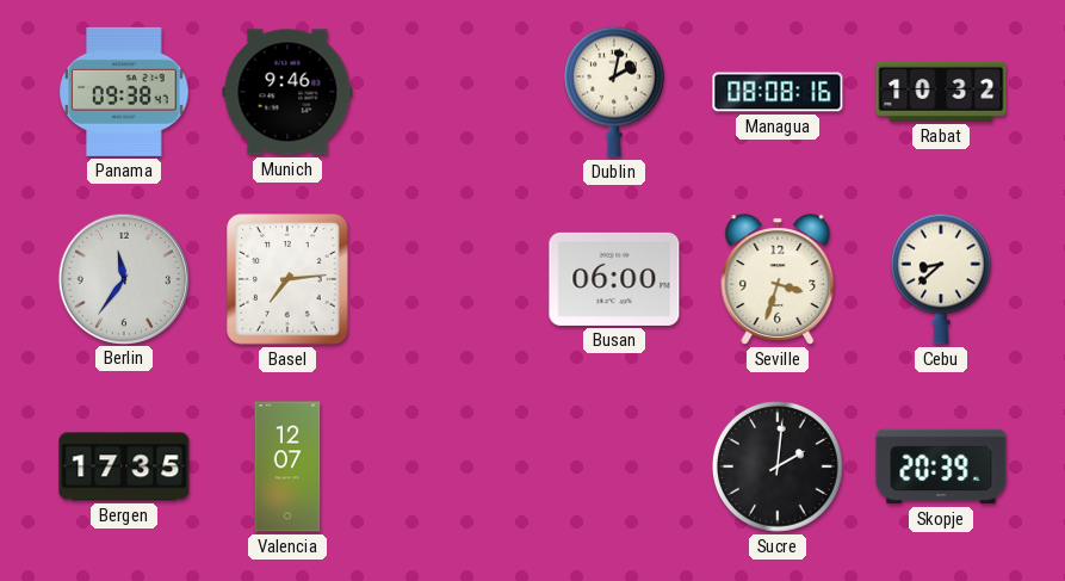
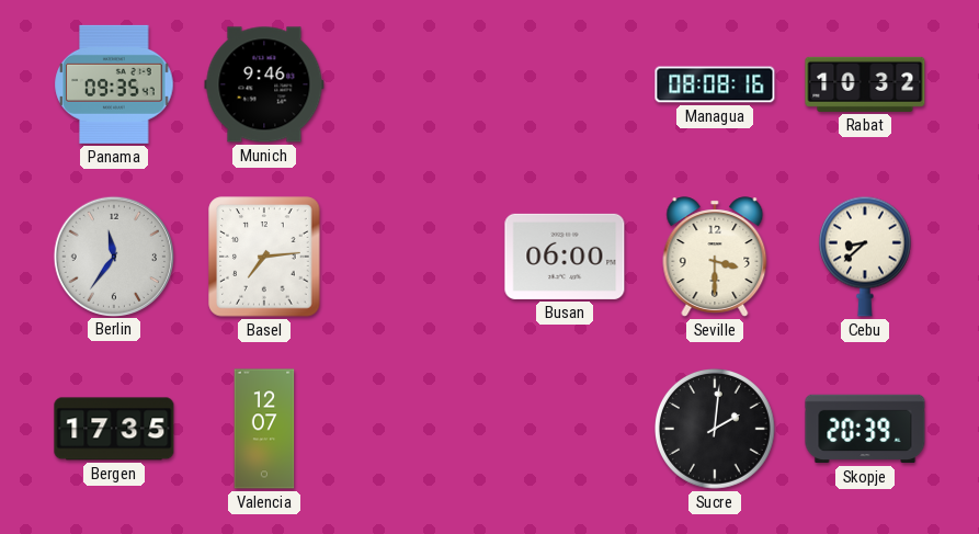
Panama: 09:38 -> 09:35
Dublin: 2:02 -> none
Seville: 3:33 -> 3:30
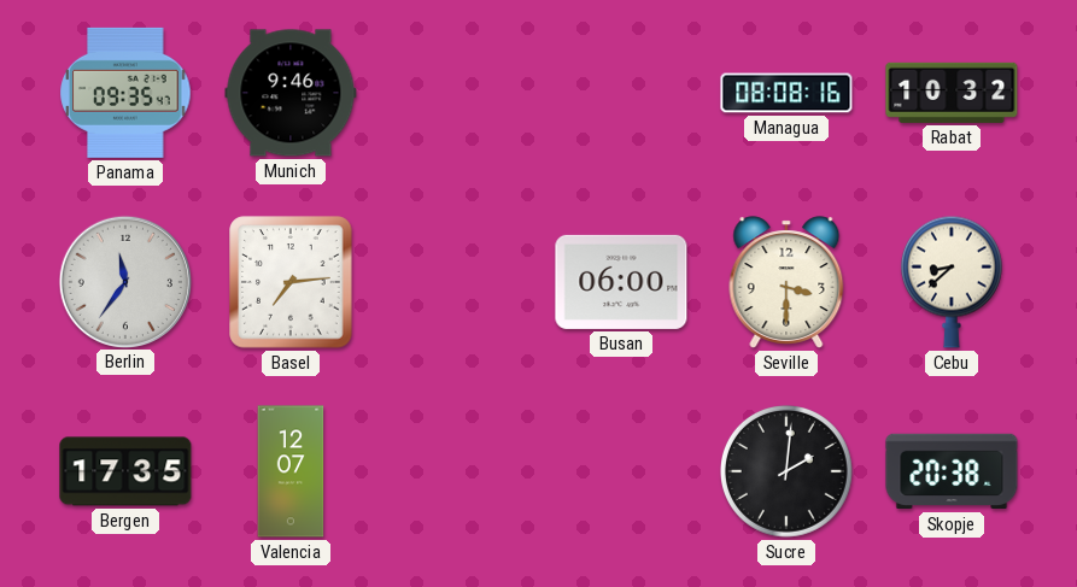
Skopje: 20:39 -> 20:38
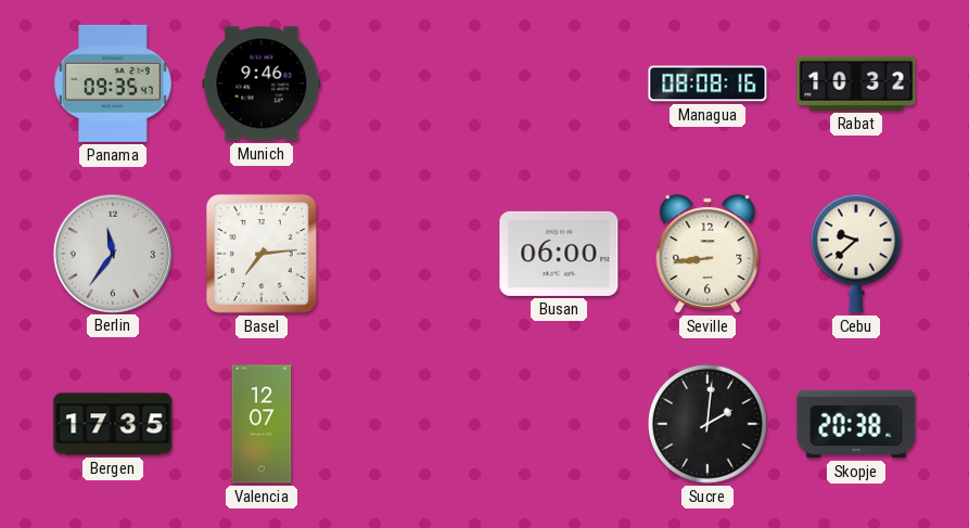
Seville: 3:30 -> 8:44
Cebu: 8:38 -> 9:38
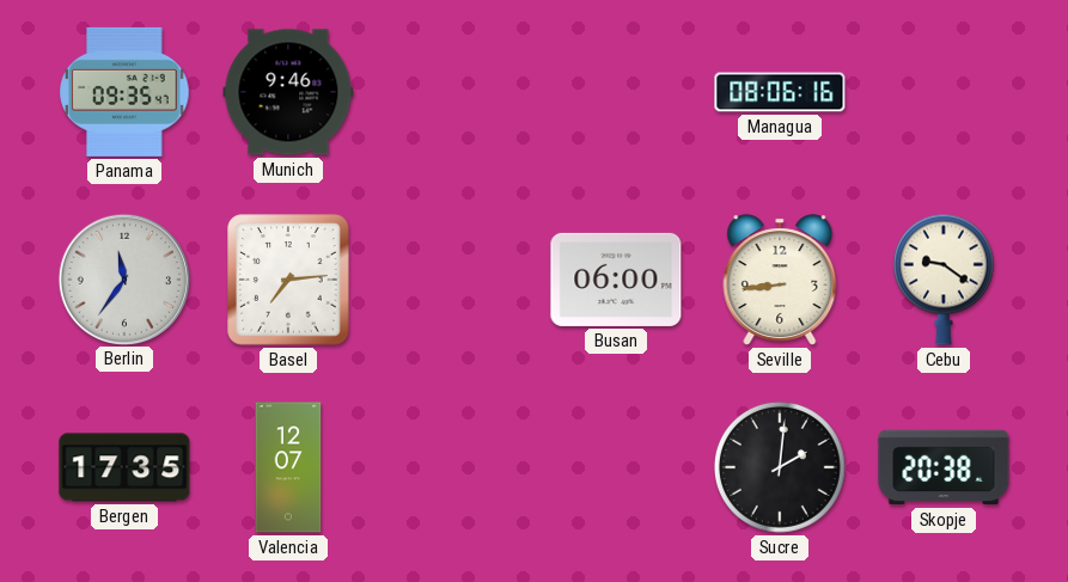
Managua: 08:08 -> 08:06
Rabat: 10:32 -> none
Cebu: 9:38 -> 9:21
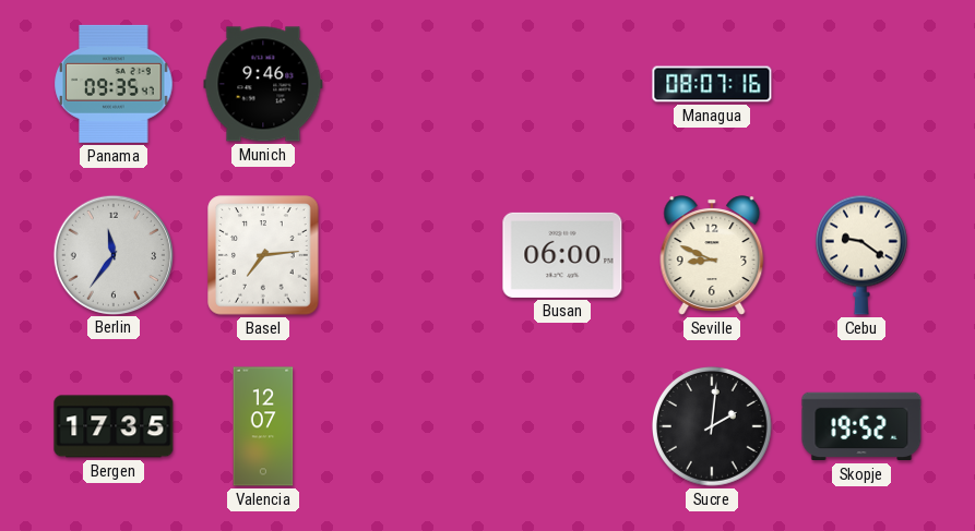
Managua: 08:06 -> 08:07
Seville: 8:44 -> 8:49
Skopje: 20:38 -> 19:52
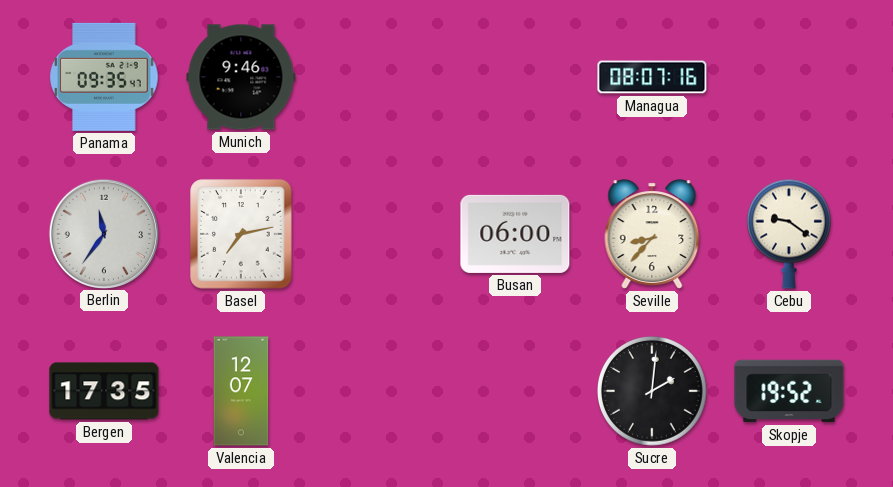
Basel: 7:14 -> 7:13
Seville: 8:49 -> 8:37
